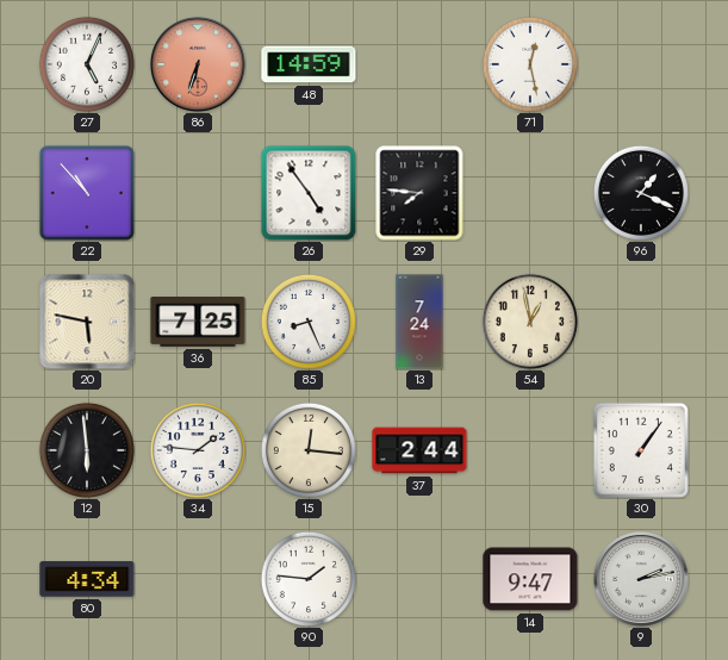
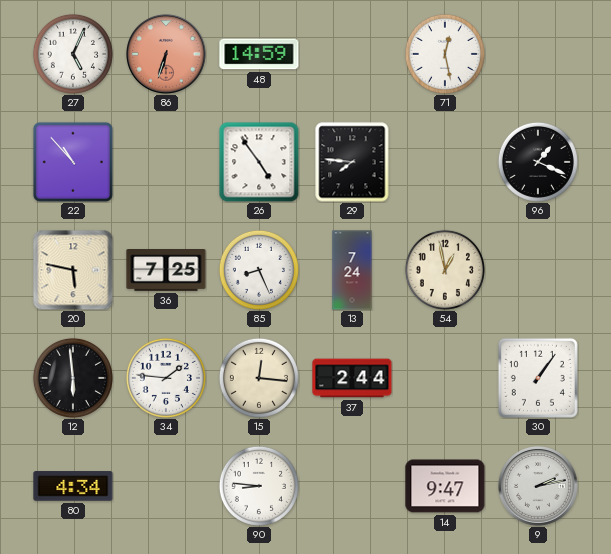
90: 1:46 -> 8:46
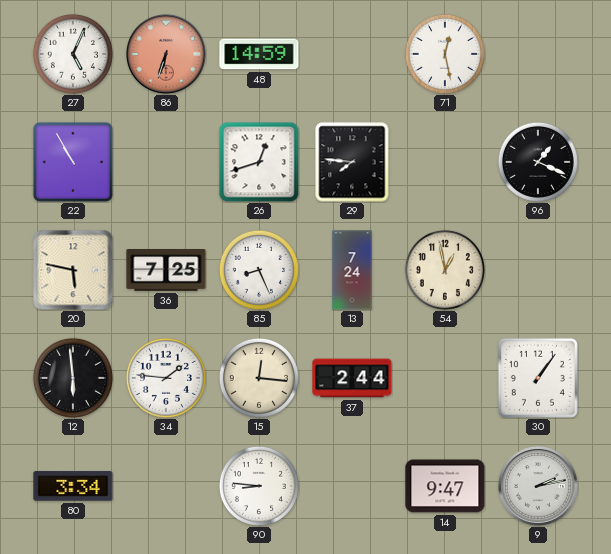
22: 10:53 -> 10:55
26: 4:54 -> 12:42
80: 4:34 -> 3:34
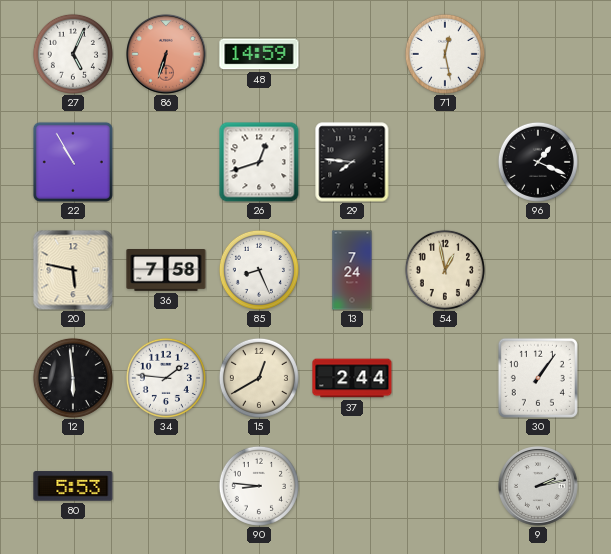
36: 7:25 -> 7:58
15: 12:16 -> 12:40
80: 3:34 -> 5:53
14: 9:47 -> none
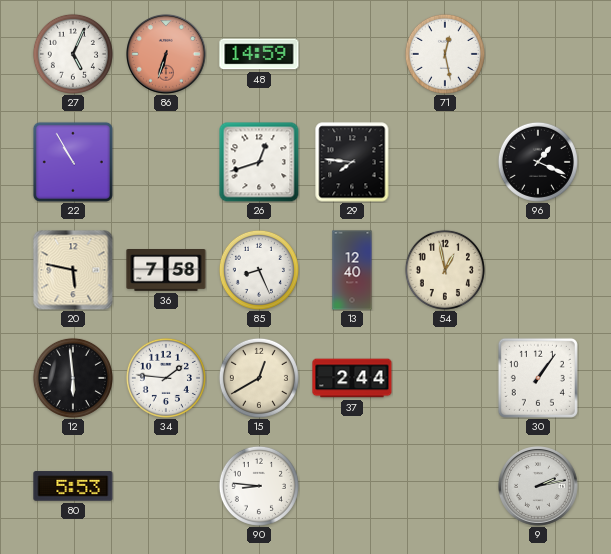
13: 7:24 -> 12:40
